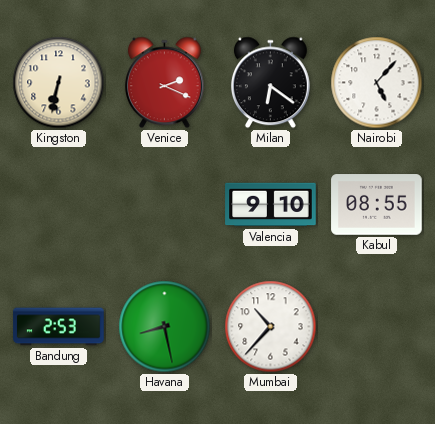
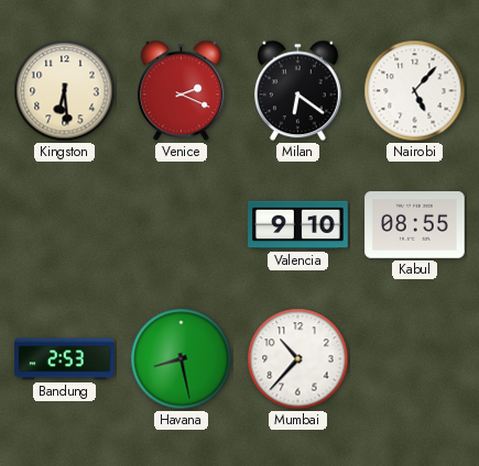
Kingston: 6:32 -> 6:29
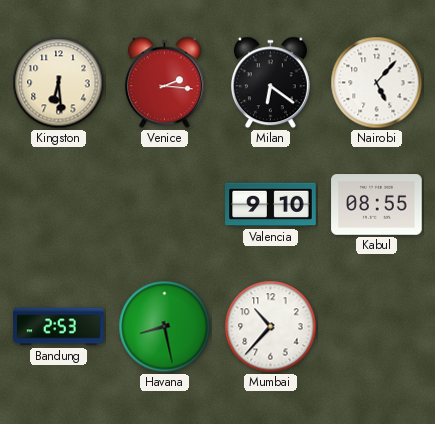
Venice: 2:19 -> 2:16
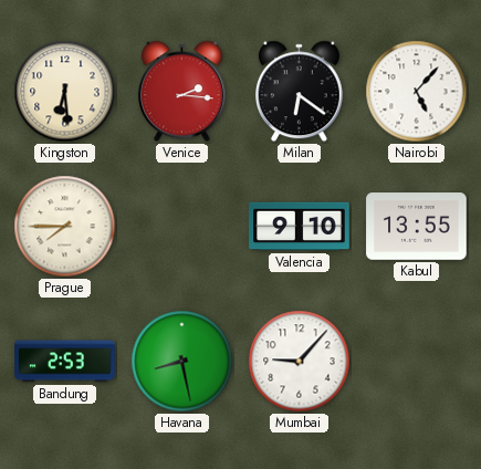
Prague: none -> 7:45
Kabul: 08:55 -> 13:55
Mumbai: 10:37 -> 9:07
